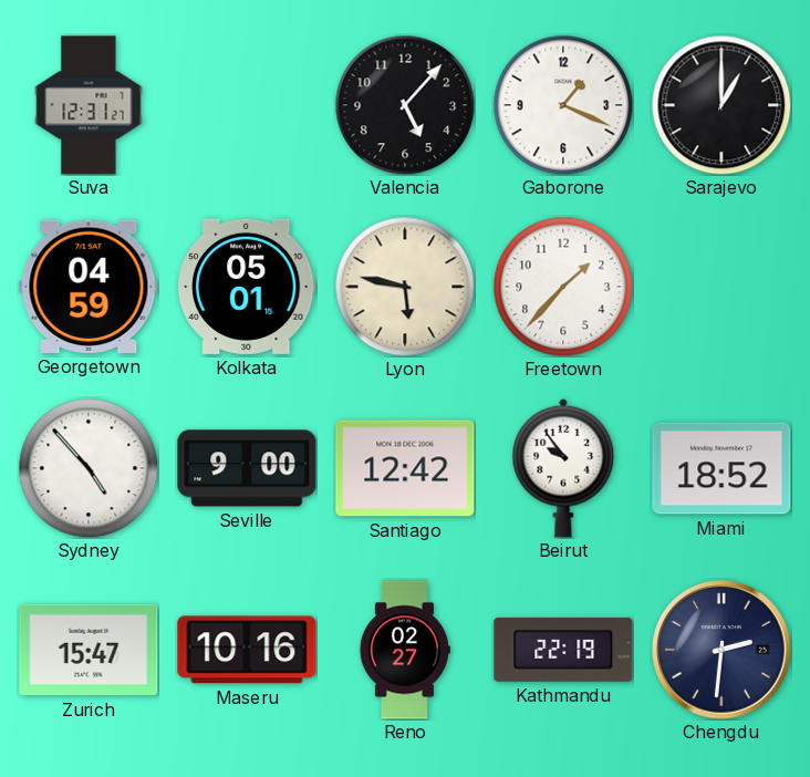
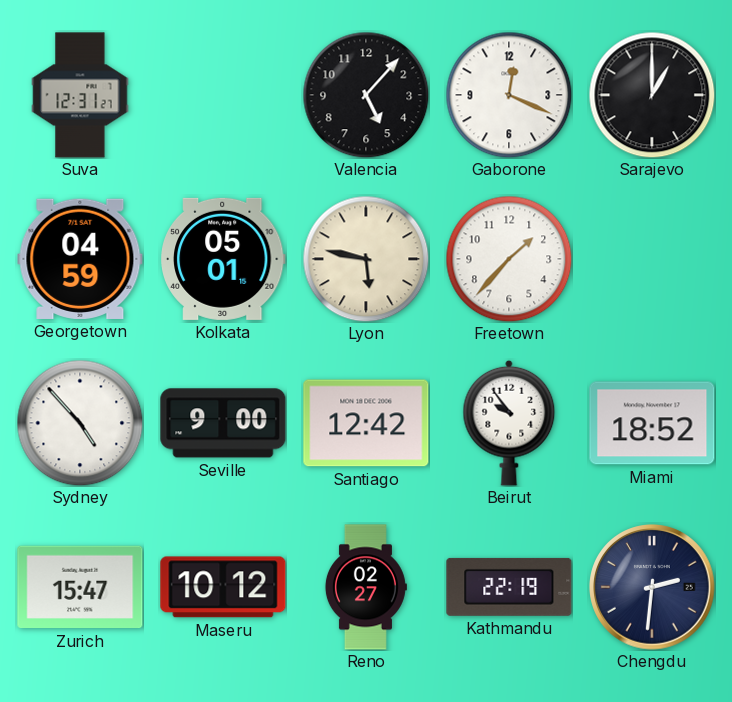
Gaborone: 1:19 -> 12:19
Maseru: 10:16 -> 10:12
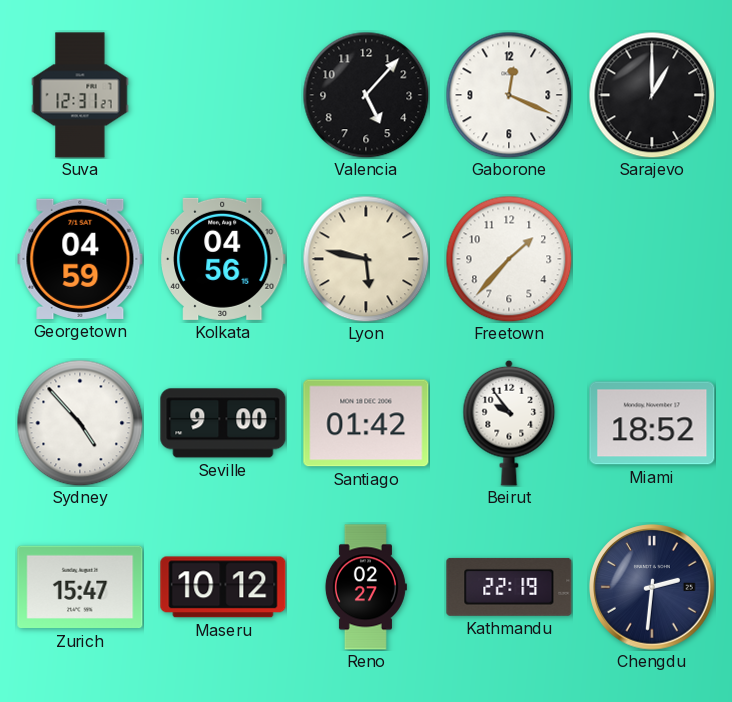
Kolkata: 05:01 -> 04:56
Santiago: 12:42 -> 01:42
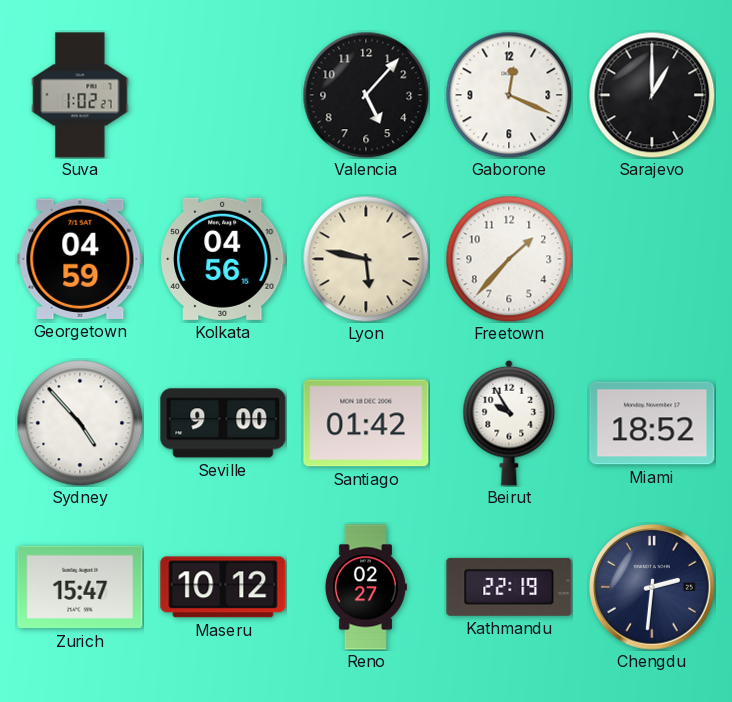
Suva: 12:31 -> 1:02
Beirut: 9:54 -> 9:55
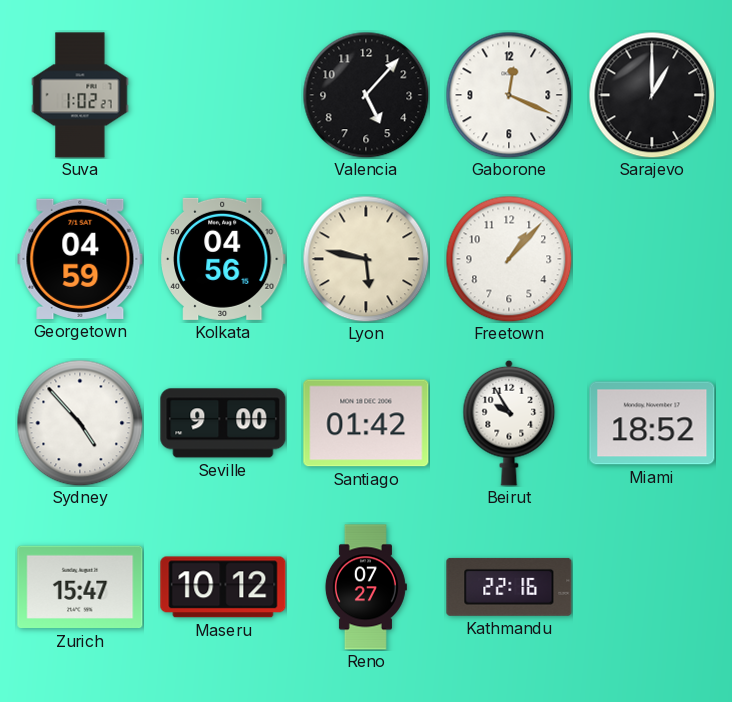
Freetown: 1:37 -> 1:07
Reno: 02:27 -> 07:27
Kathmandu: 22:19 -> 22:16
Chengdu: 2:31 -> none
